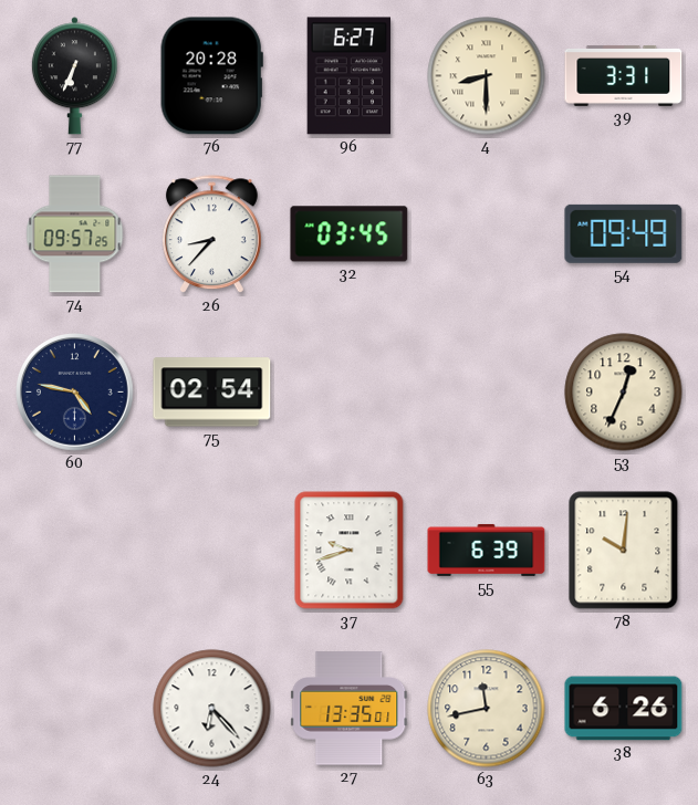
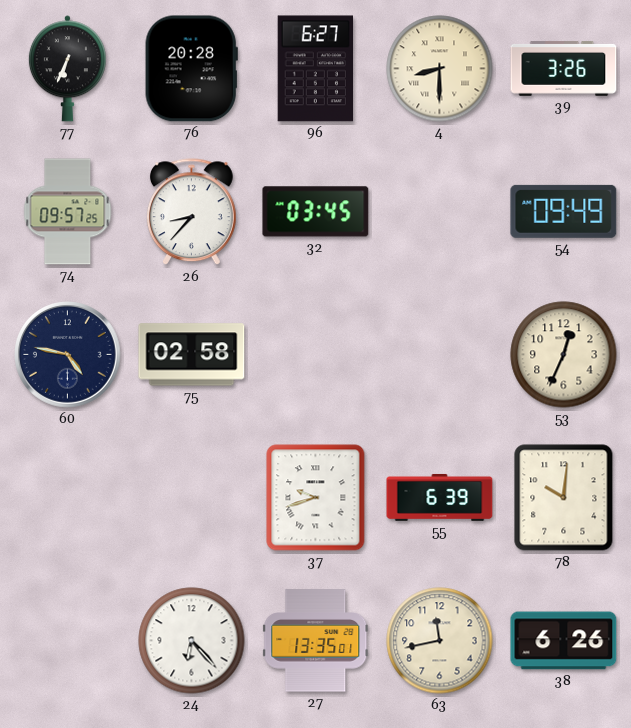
39: 3:31 -> 3:26
75: 02:54 -> 02:58
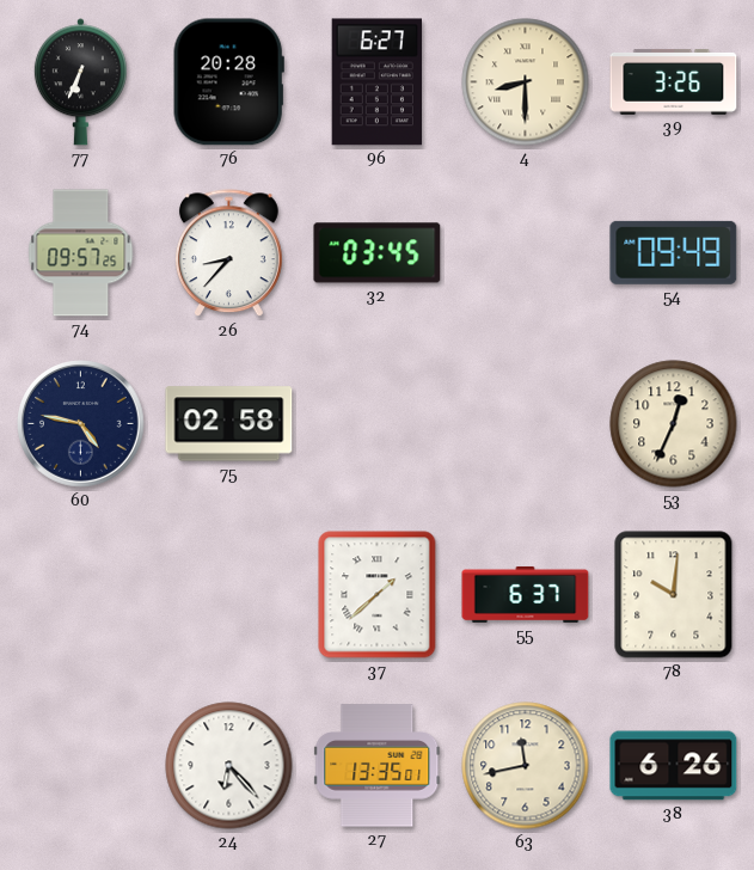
37: 9:42 -> 1:38
55: 6:39 -> 6:37
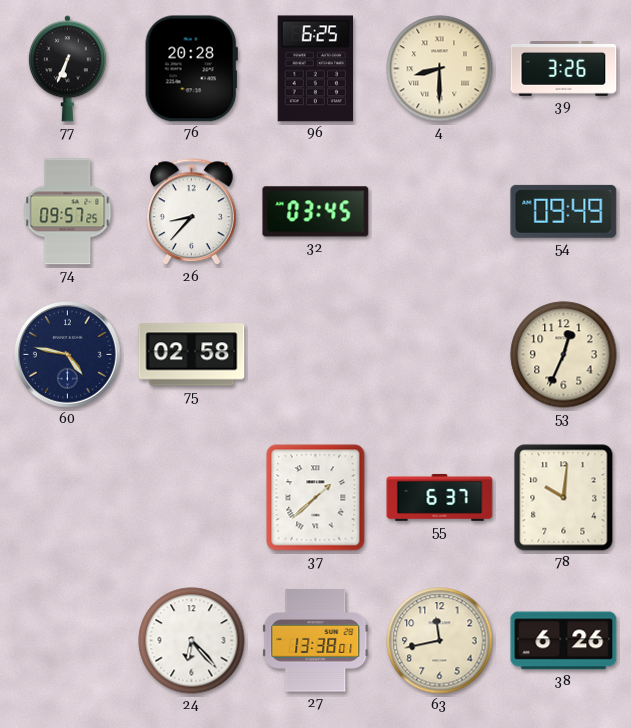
96: 6:27 -> 6:25
27: 13:35 -> 13:38
